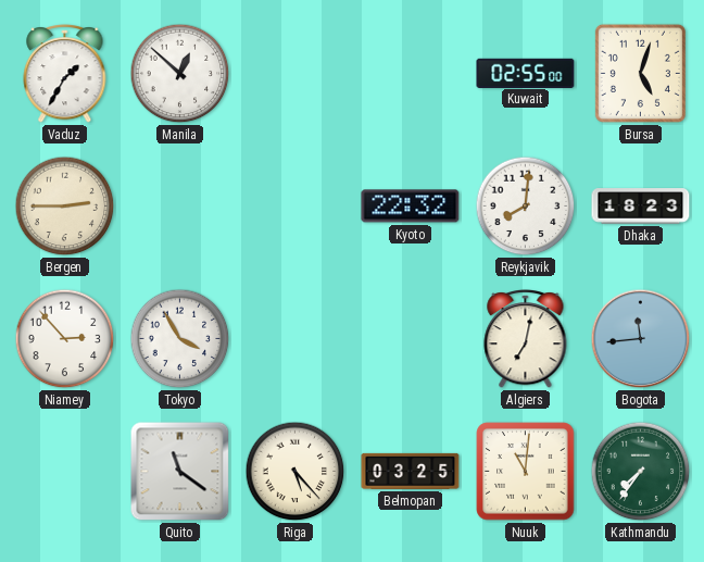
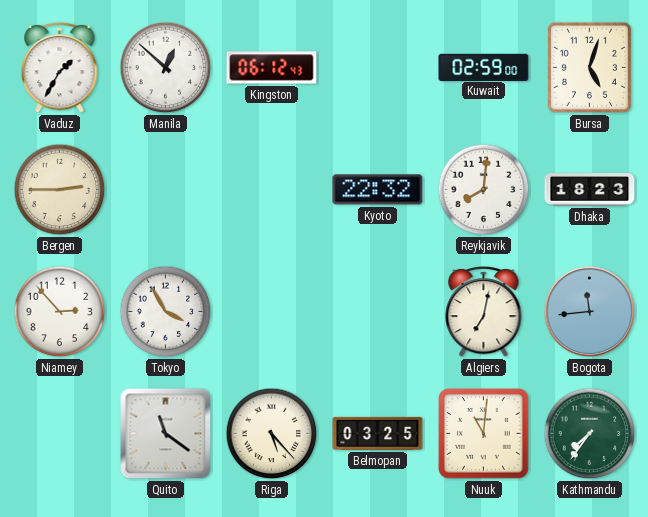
Kingston: none -> 06:12
Kuwait: 02:55 -> 02:59
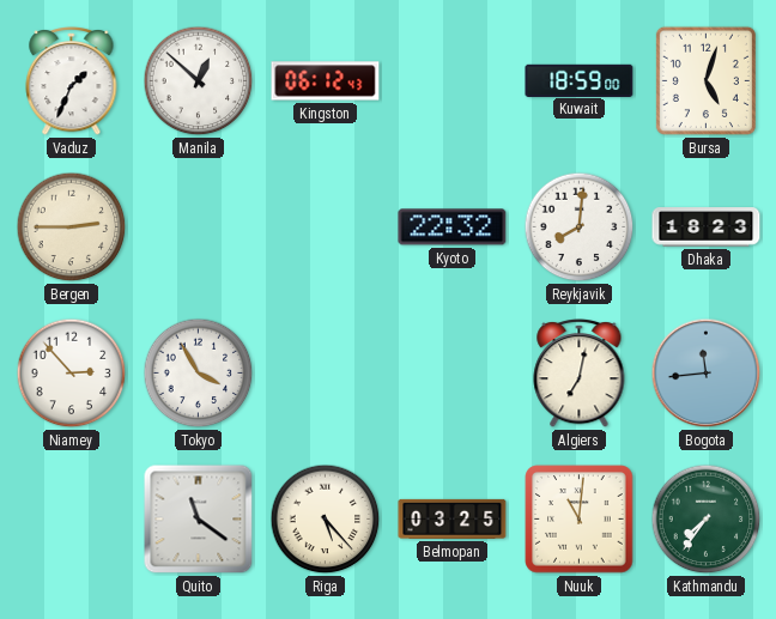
Vaduz: 1:35 -> 1:34
Kuwait: 02:59 -> 18:59
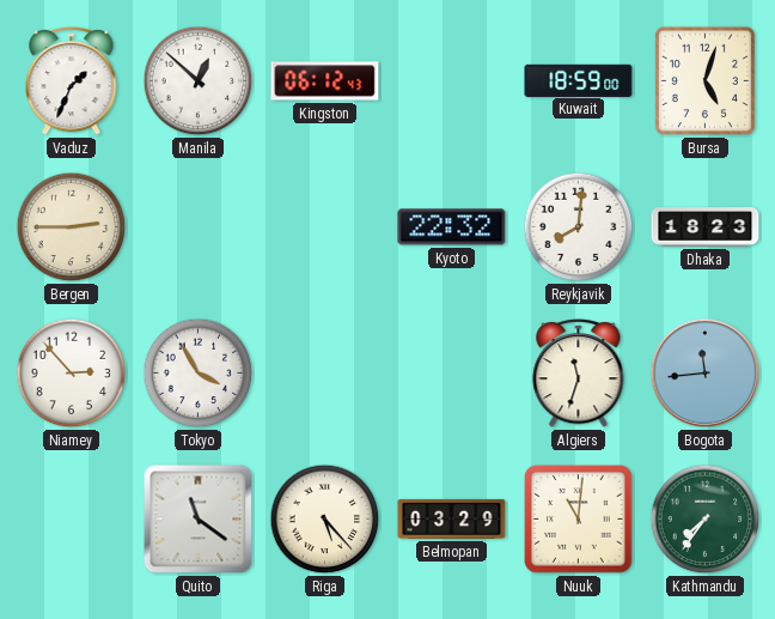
Algiers: 7:02 -> 11:33
Belmopan: 03:25 -> 03:29
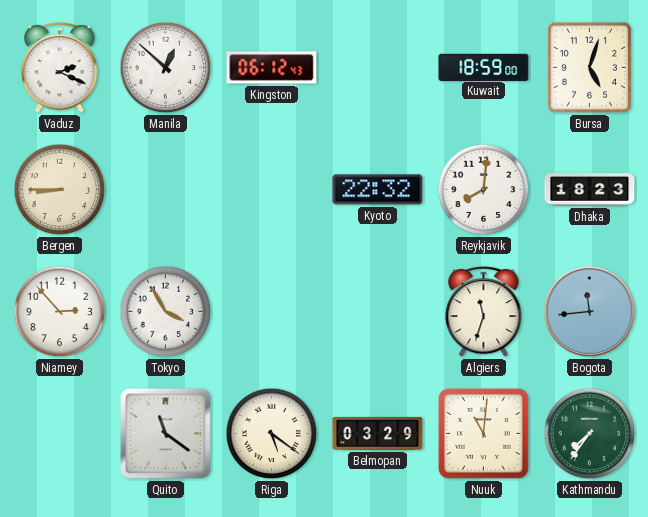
Vaduz: 1:34 -> 2:19
Bergen: 2:45 -> 8:45
Riga: 5:23 -> 5:21
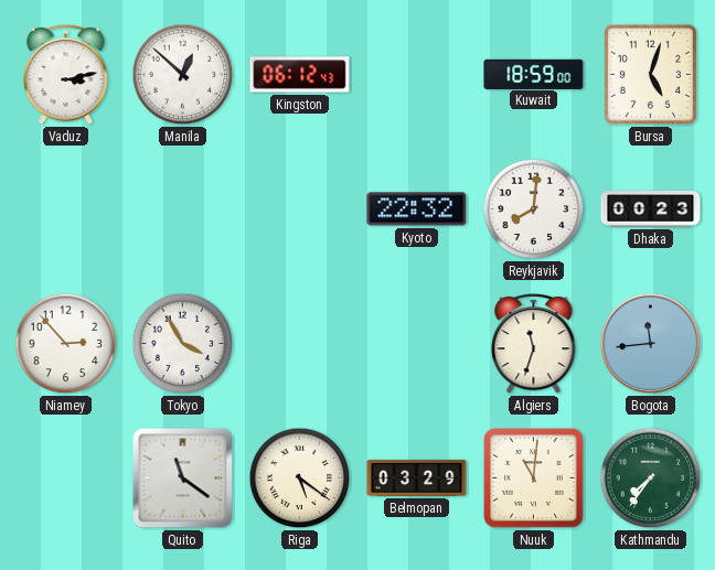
Vaduz: 2:19 -> 3:13
Bergen: 8:45 -> none
Dhaka: 18:23 -> 00:23
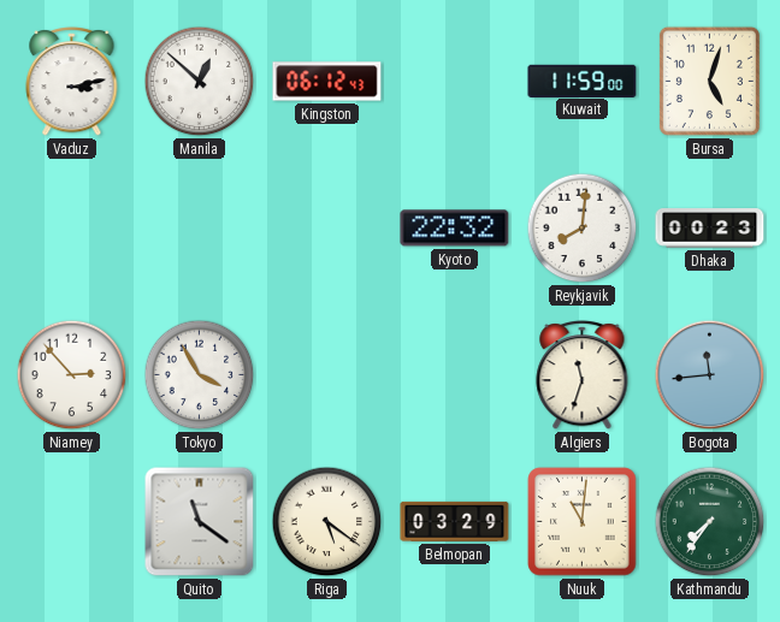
Kuwait: 18:59 -> 11:59
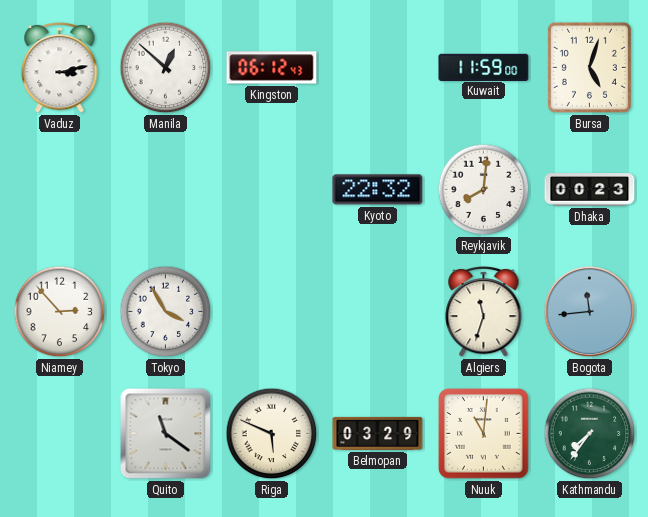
Riga: 5:21 -> 5:49
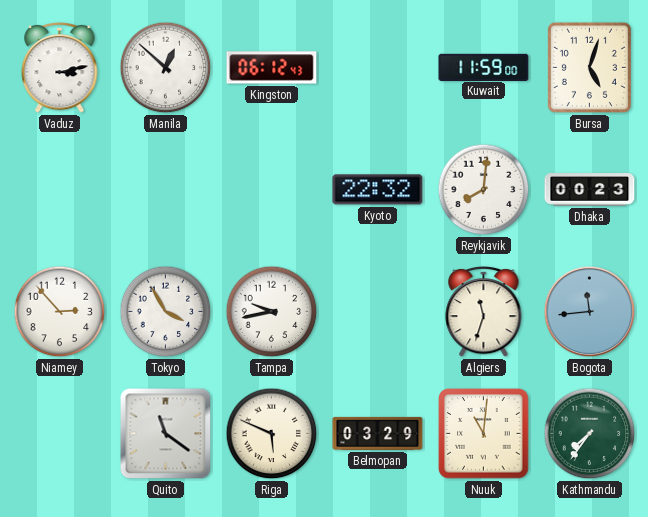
Tampa: none -> 9:43
